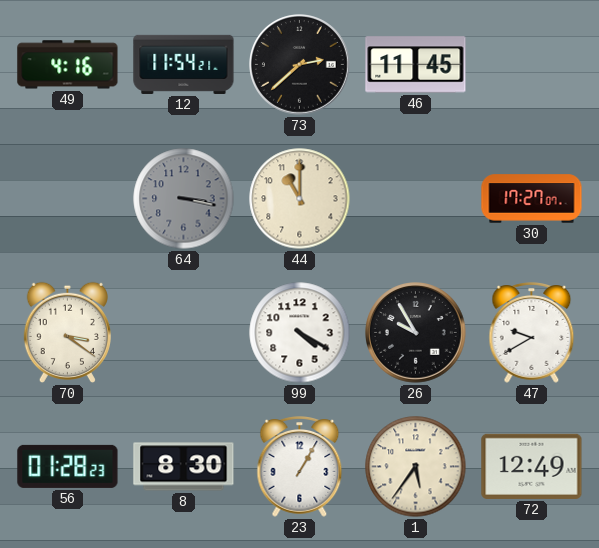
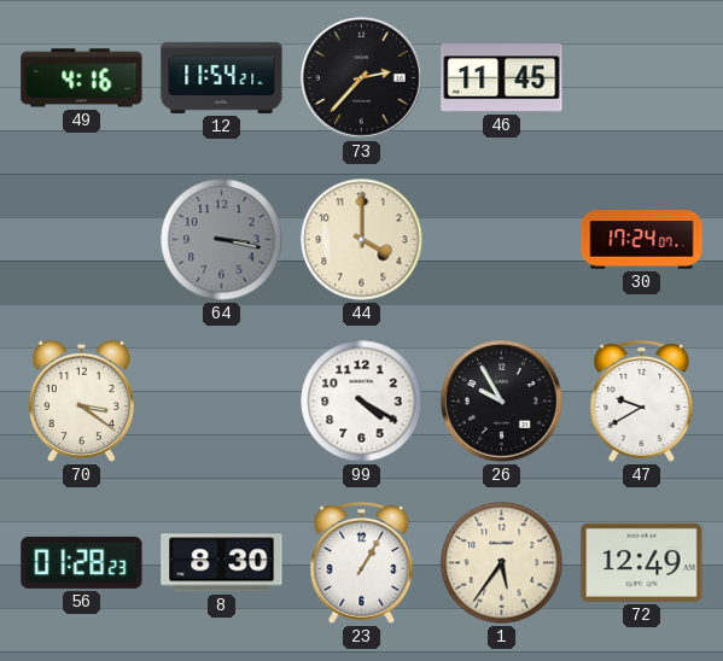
73: 2:38 -> 2:37
44: 11:00 -> 4:00
30: 17:27 -> 17:24
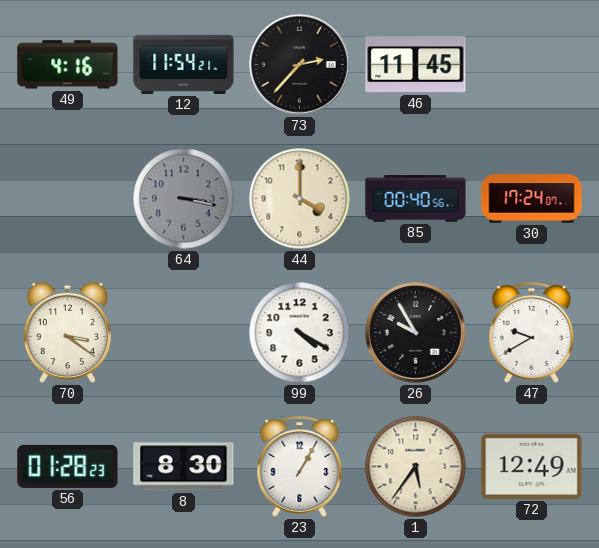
85: none -> 00:40
